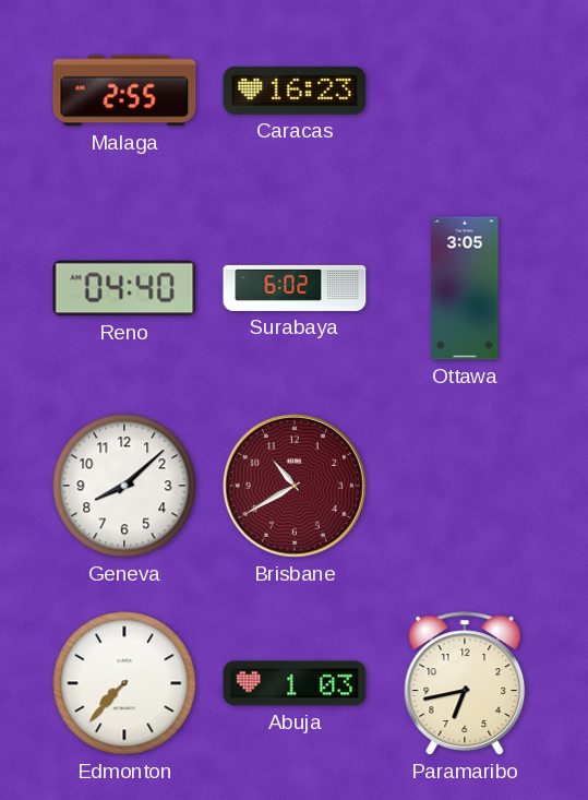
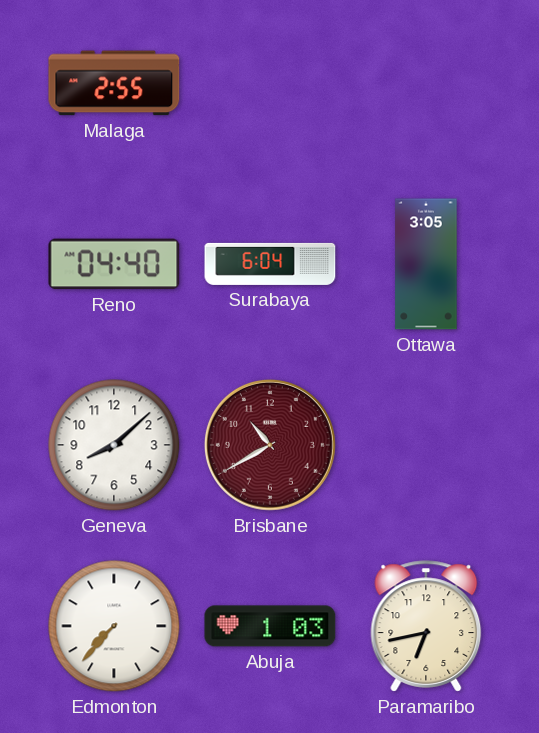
Caracas: 16:23 -> none
Surabaya: 6:02 -> 6:04
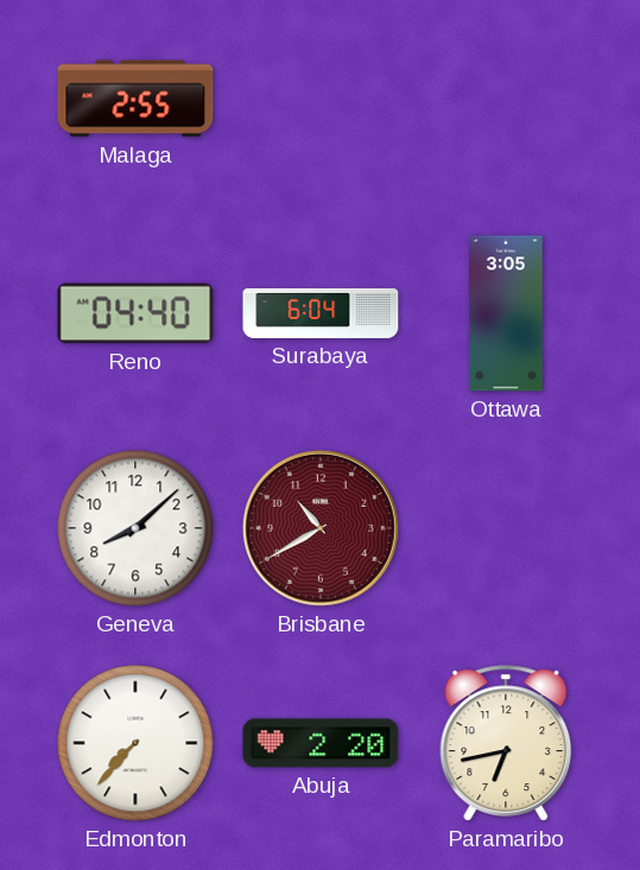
Abuja: 1:03 -> 2:20
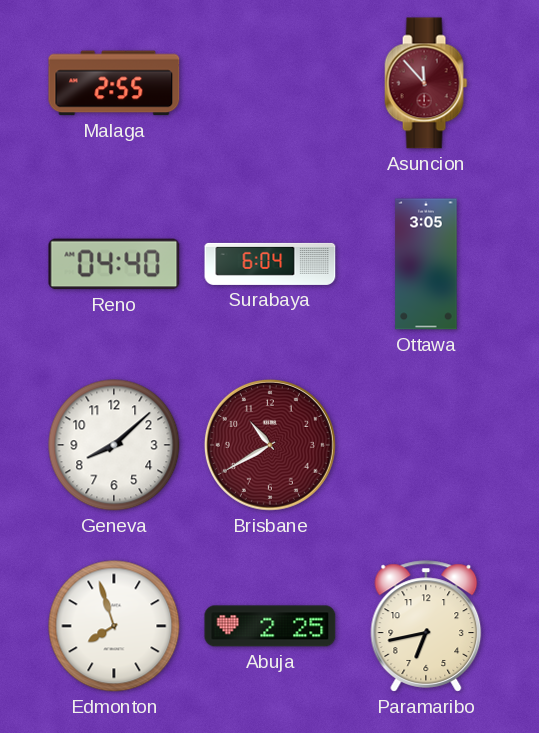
Asuncion: none -> 11:53
Edmonton: 7:37 -> 7:57
Abuja: 2:20 -> 2:25
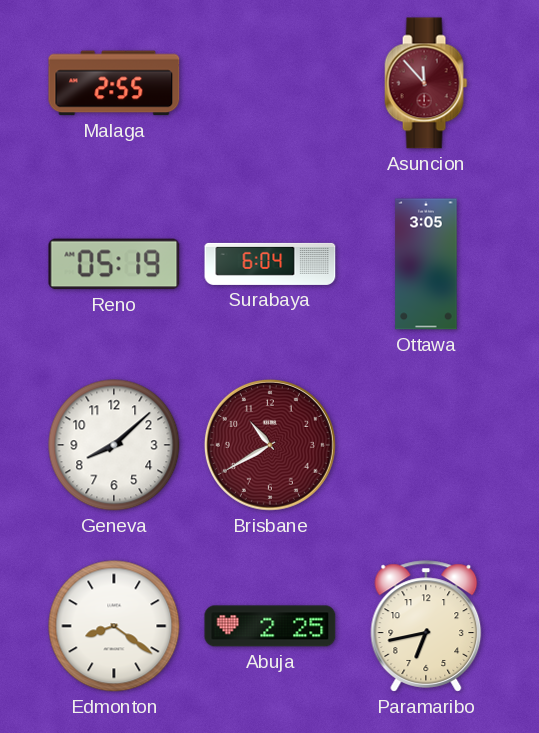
Reno: 04:40 -> 05:19
Edmonton: 7:57 -> 8:21
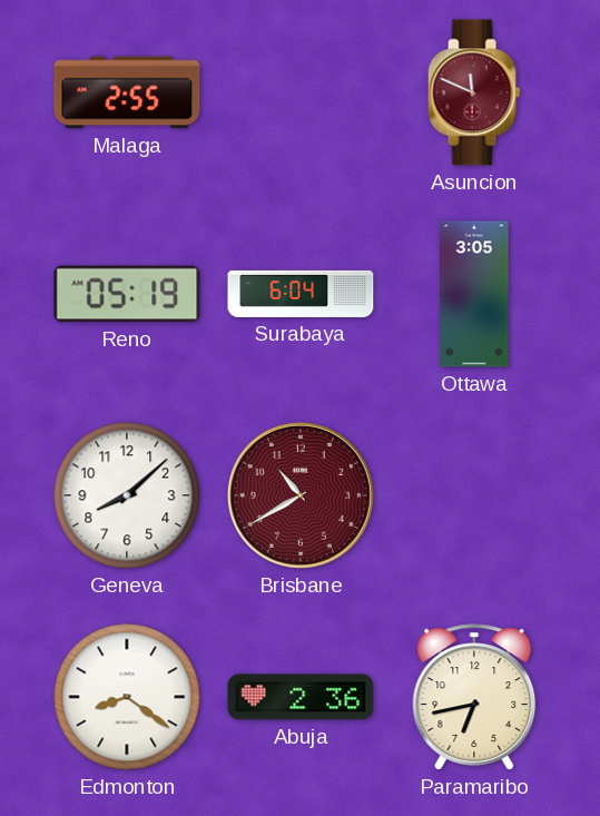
Asuncion: 11:53 -> 11:49
Abuja: 2:25 -> 2:36
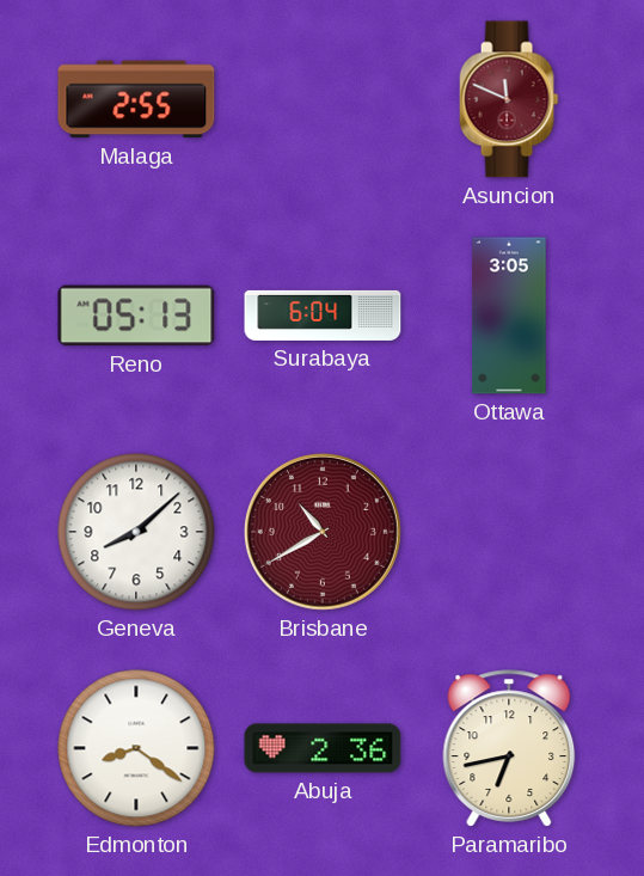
Reno: 05:19 -> 05:13
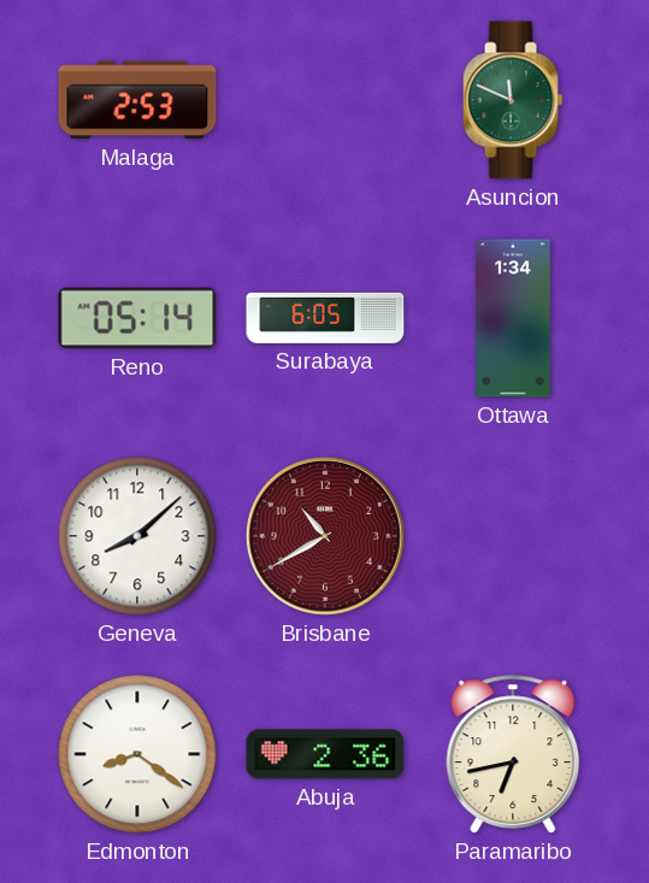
Malaga: 2:55 -> 2:53
Asuncion dial: burgundy -> green
Reno: 05:13 -> 05:14
Surabaya: 6:04 -> 6:05
Ottawa: 3:05 -> 1:34
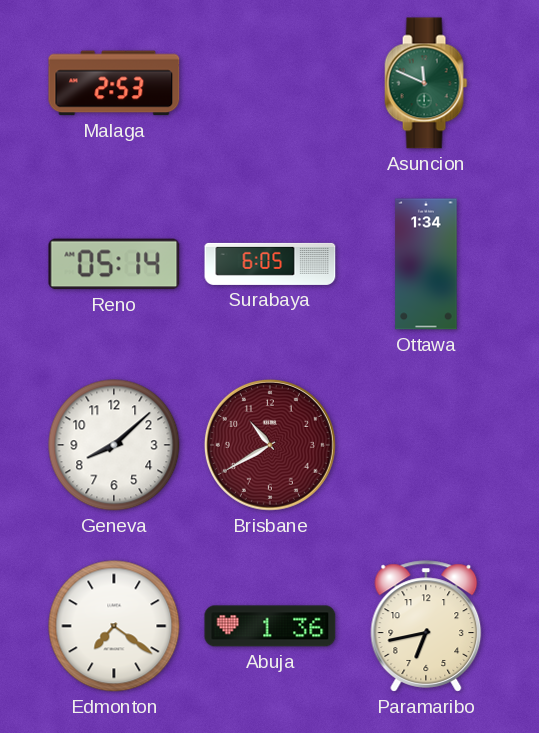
Edmonton: 8:21 -> 7:21
Abuja: 2:36 -> 1:36
